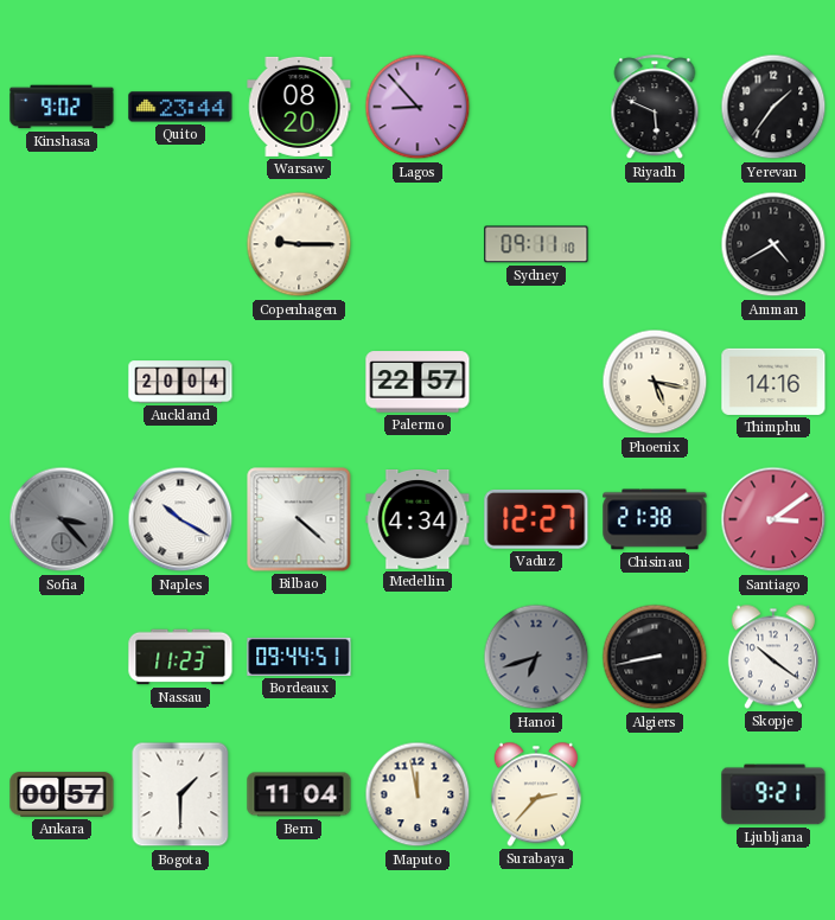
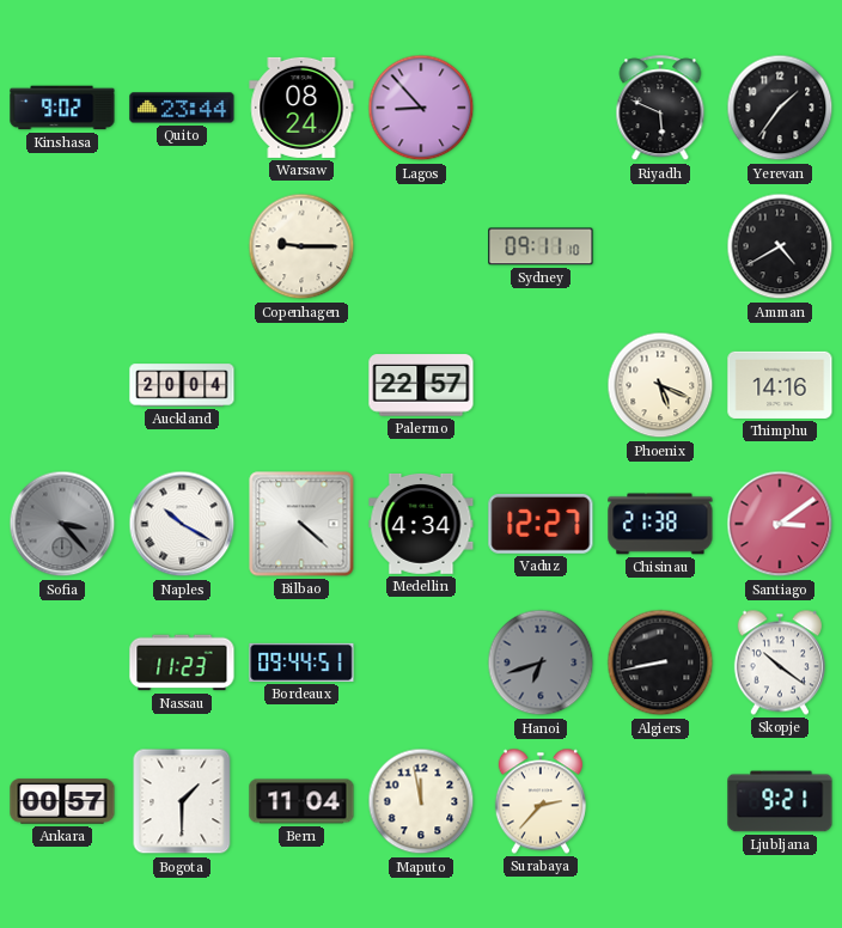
Warsaw: 08:20 -> 08:24
Phoenix: 5:17 -> 5:19
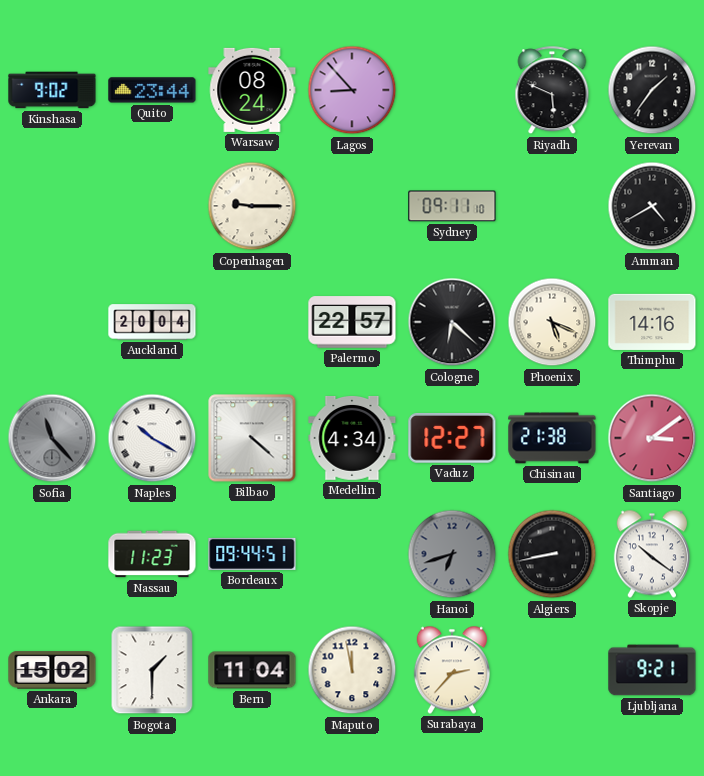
Cologne: none -> 6:22
Sofia: 3:23 -> 11:23
Ankara: 00:57 -> 15:02
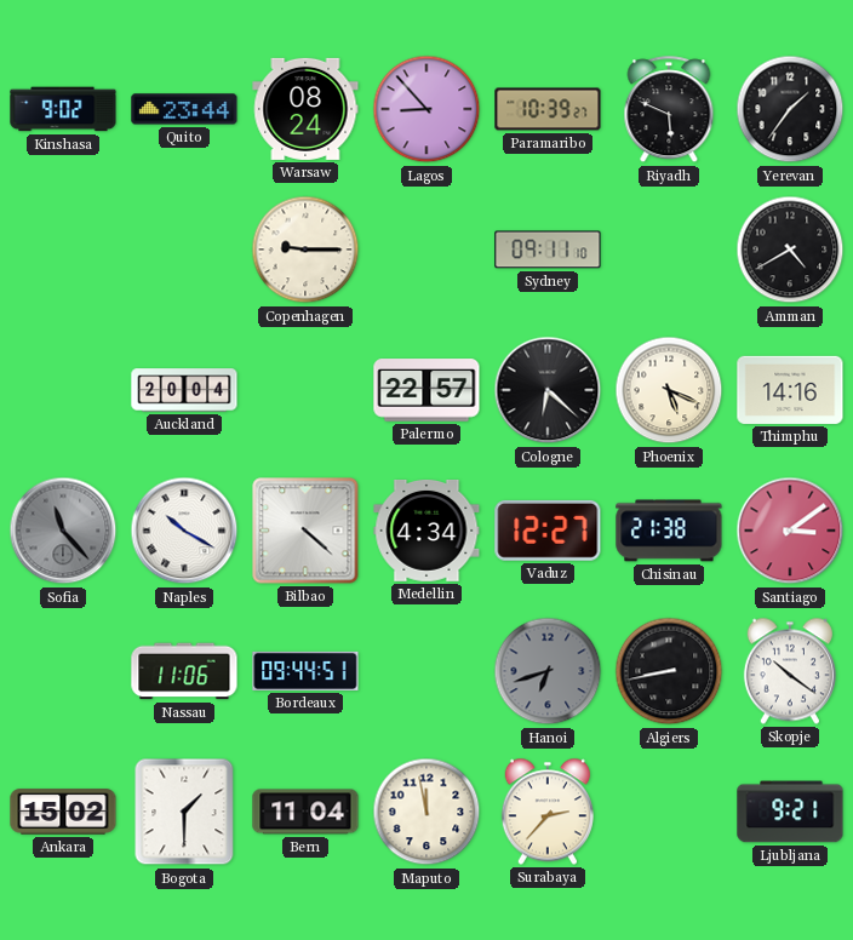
Paramaribo: none -> 10:39
Nassau: 11:23 -> 11:06
